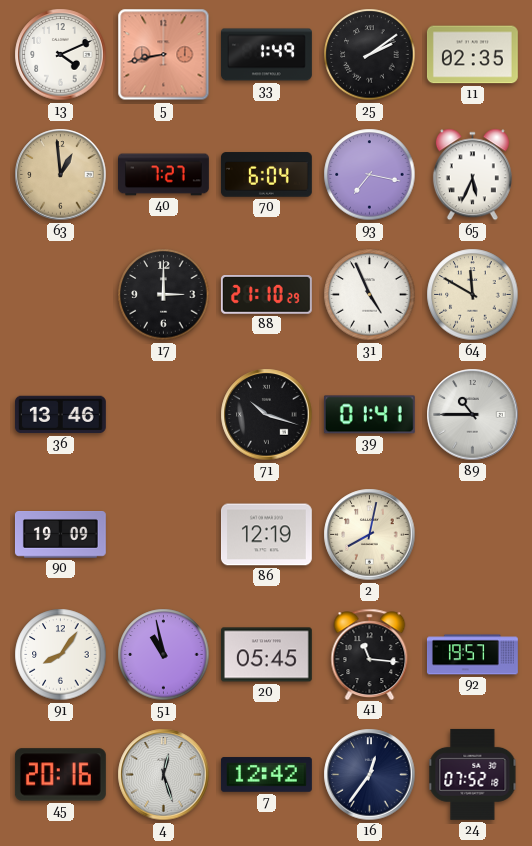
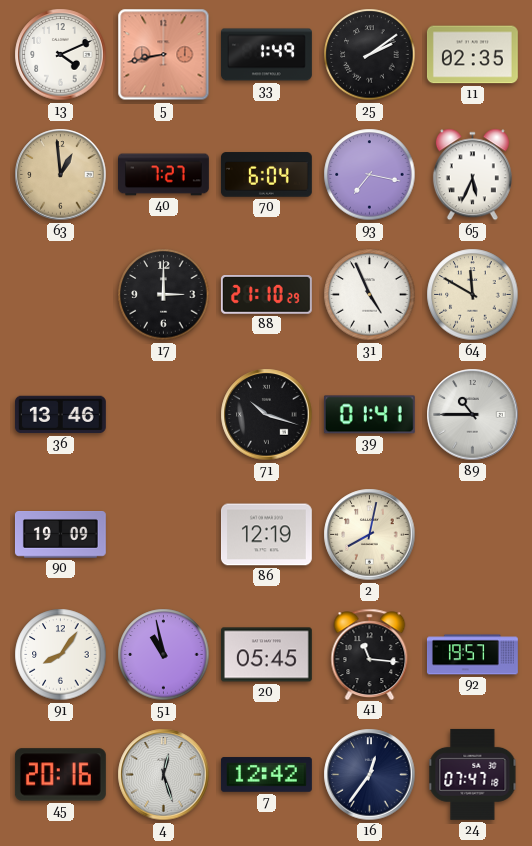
24: 07:52 -> 07:47
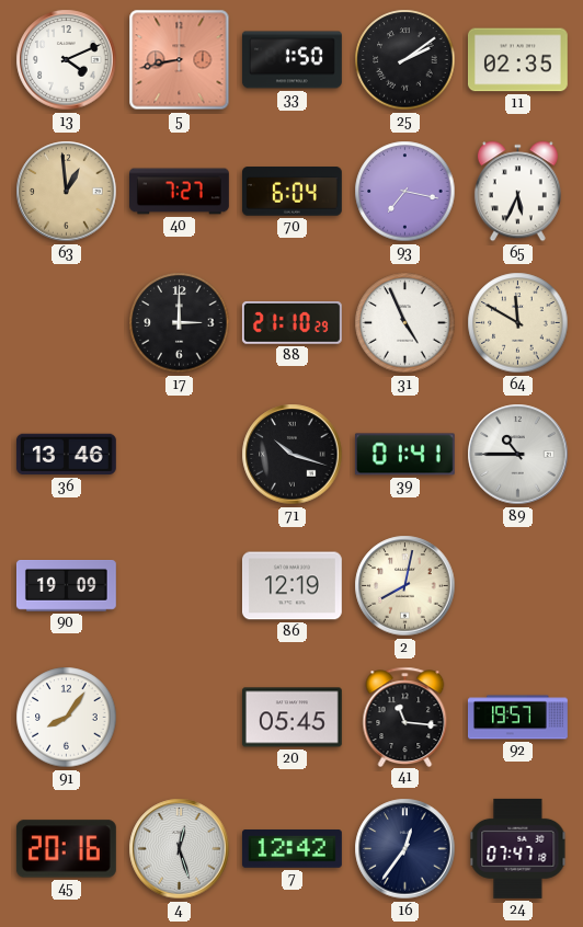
33: 1:49 -> 1:50
51: 10:58 -> none
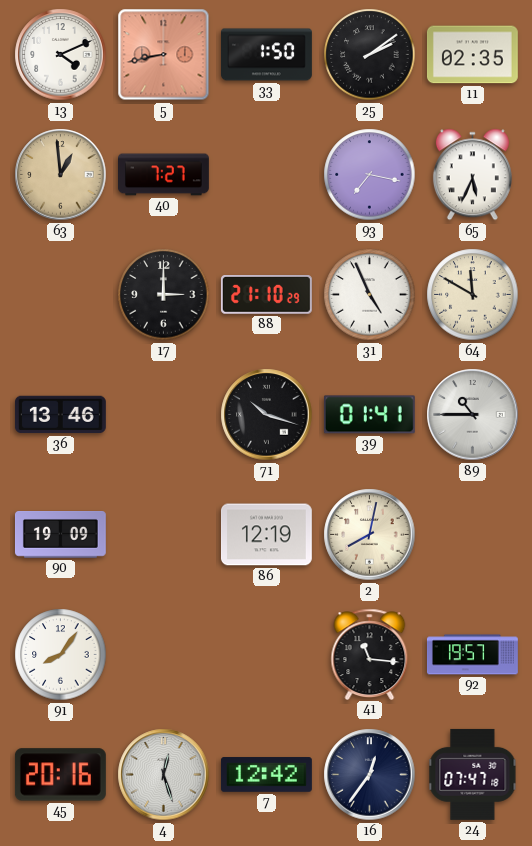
70: 6:04 -> none
20: 05:45 -> none
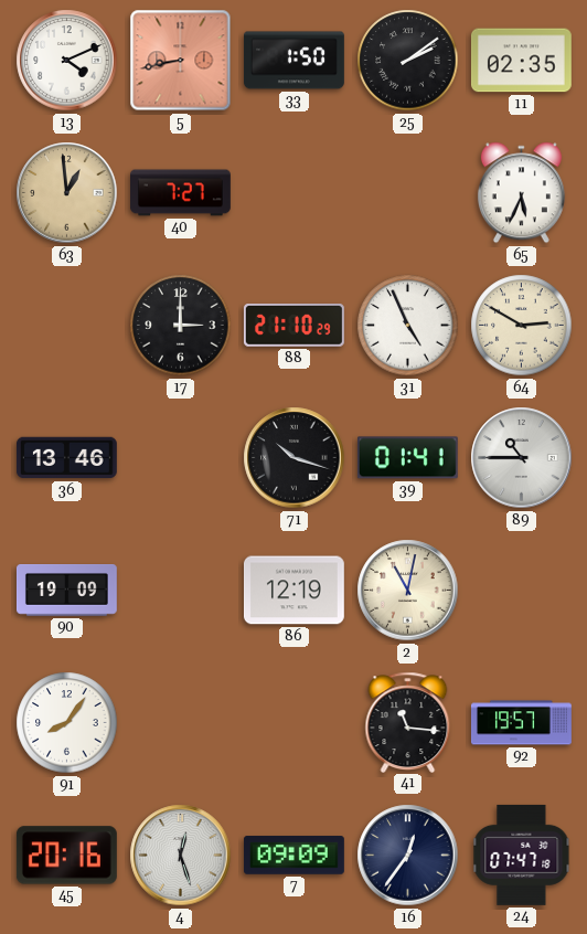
93: 7:17 -> none
64: 11:50 -> 2:50
2: 8:02 -> 11:02
7: 12:42 -> 09:09
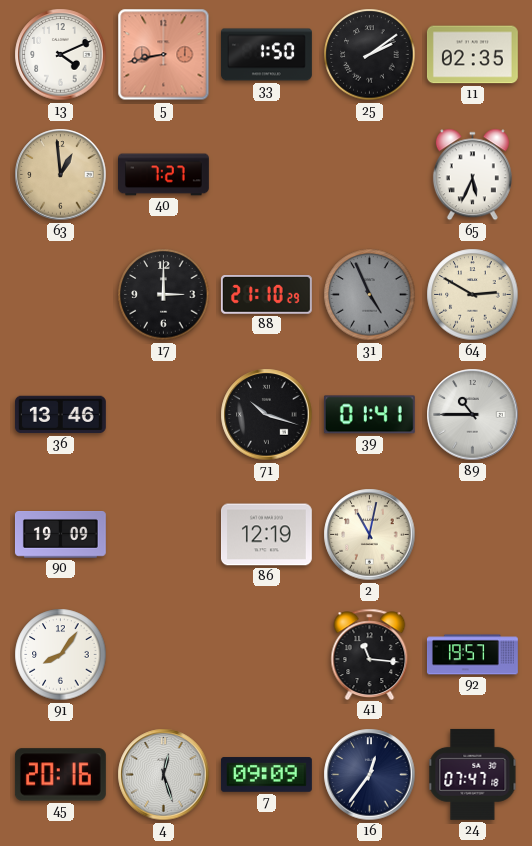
31 dial: white -> grey
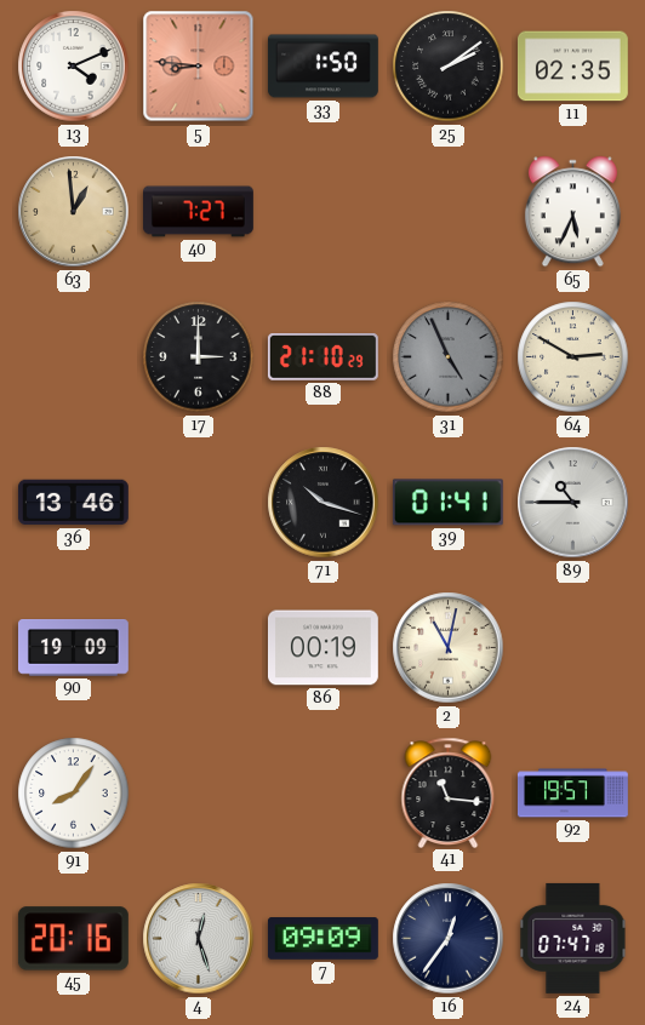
5: 8:43 -> 8:46
86: 12:19 -> 00:19
